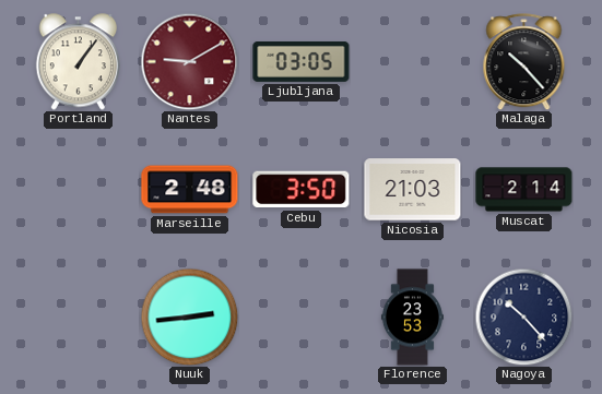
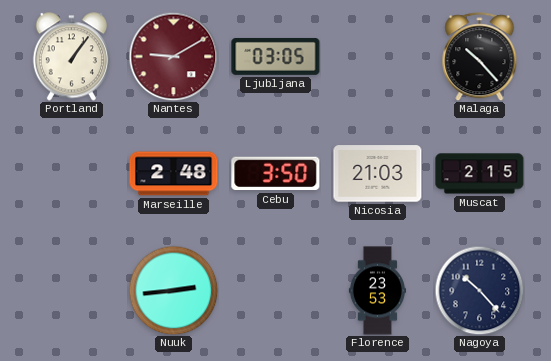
Muscat: 2:14 -> 2:15
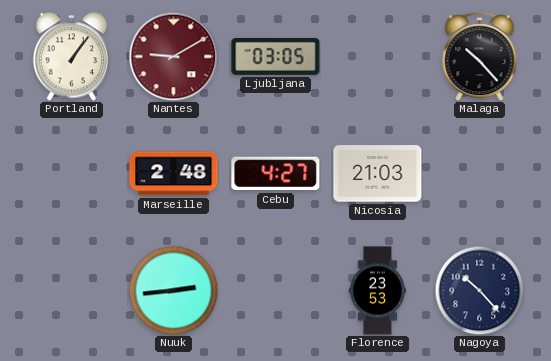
Cebu: 3:50 -> 4:27
Muscat: 2:15 -> none
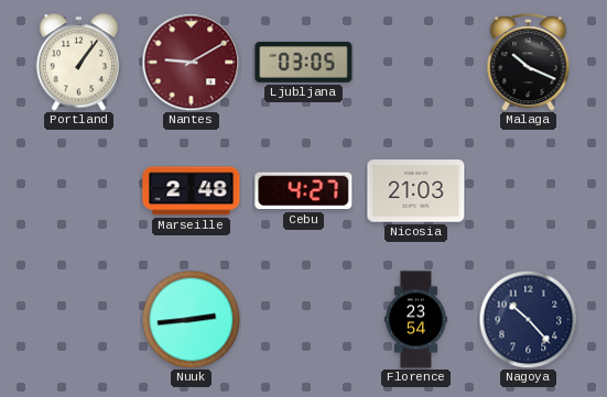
Malaga: 10:23 -> 10:19
Florence: 23:53 -> 23:54
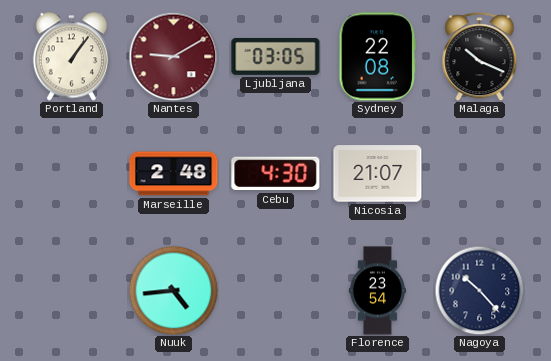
Sydney: none -> 22:08
Cebu: 4:27 -> 4:30
Nicosia: 21:03 -> 21:07
Nuuk: 2:44 -> 4:44
